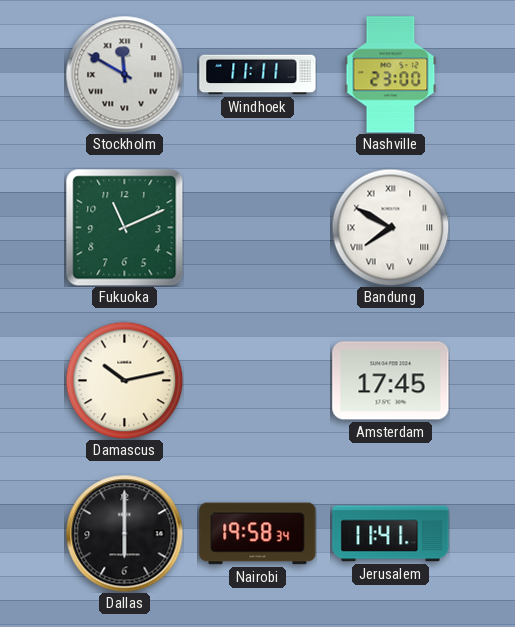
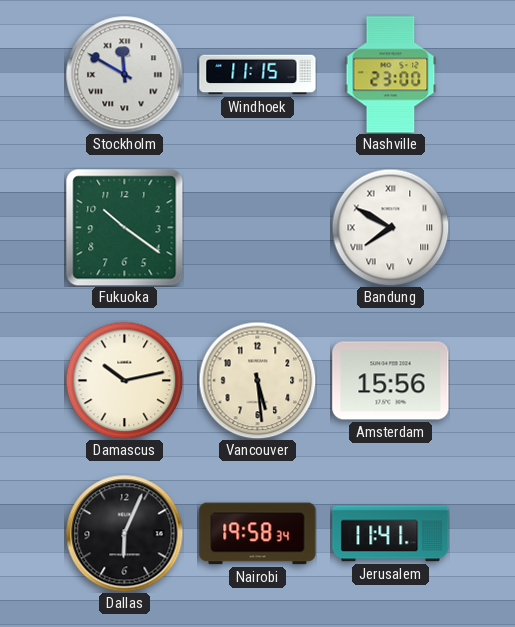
Windhoek: 11:11 -> 11:15
Fukuoka: 11:11 -> 10:21
Vancouver: none -> 5:29
Amsterdam: 17:45 -> 15:56
Dallas: 6:00 -> 6:04
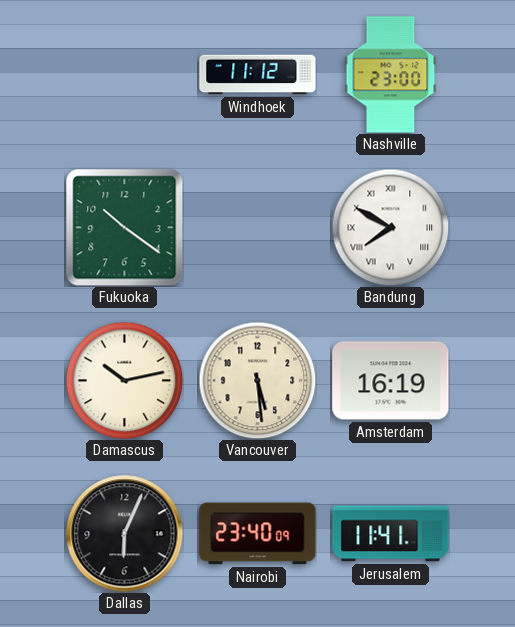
Stockholm: 11:50 -> none
Windhoek: 11:15 -> 11:12
Amsterdam: 15:56 -> 16:19
Nairobi: 19:58 -> 23:40
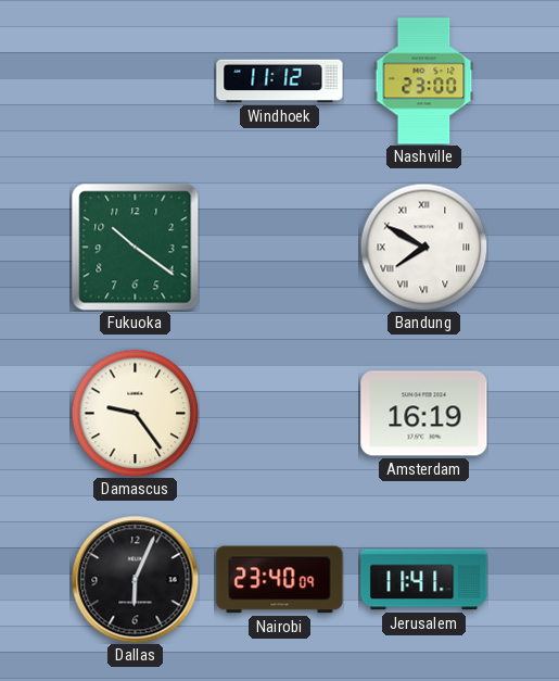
Damascus: 10:13 -> 9:24
Vancouver: 5:29 -> none
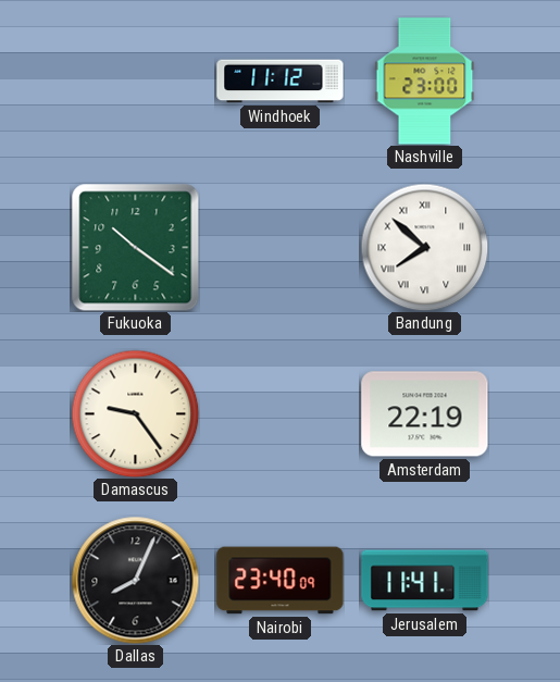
Bandung: 7:50 -> 7:52
Amsterdam: 16:19 -> 22:19
Dallas: 6:04 -> 8:04
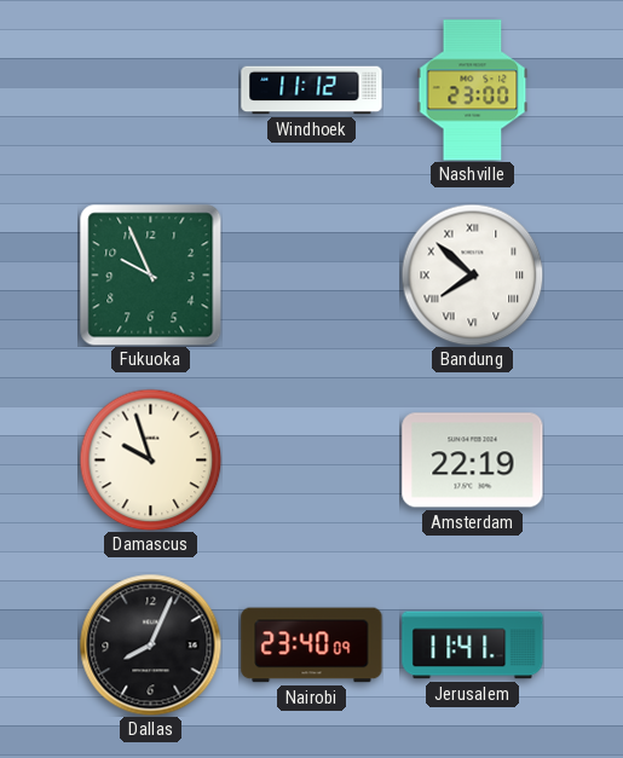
Fukuoka: 10:21 -> 9:56
Damascus: 9:24 -> 9:57
